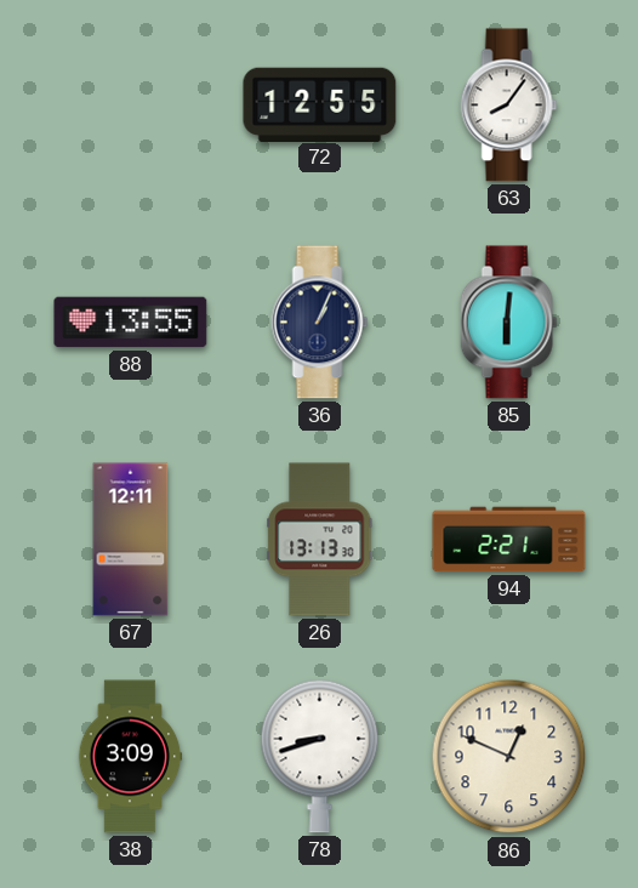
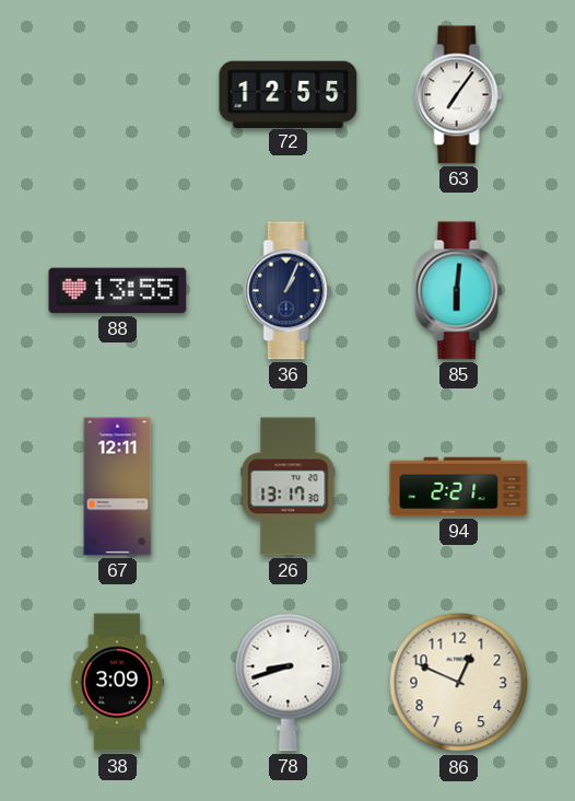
63: 8:06 -> 7:06
26: 13:13 -> 13:17
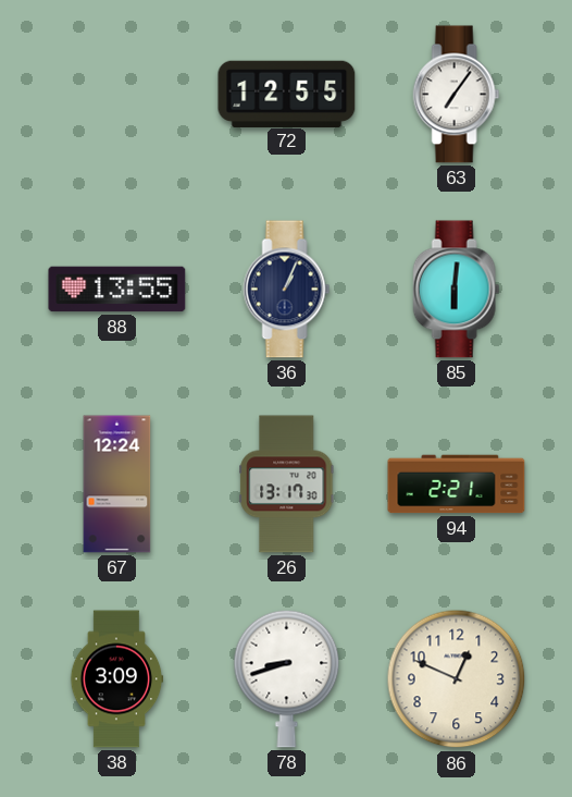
67: 12:11 -> 12:24
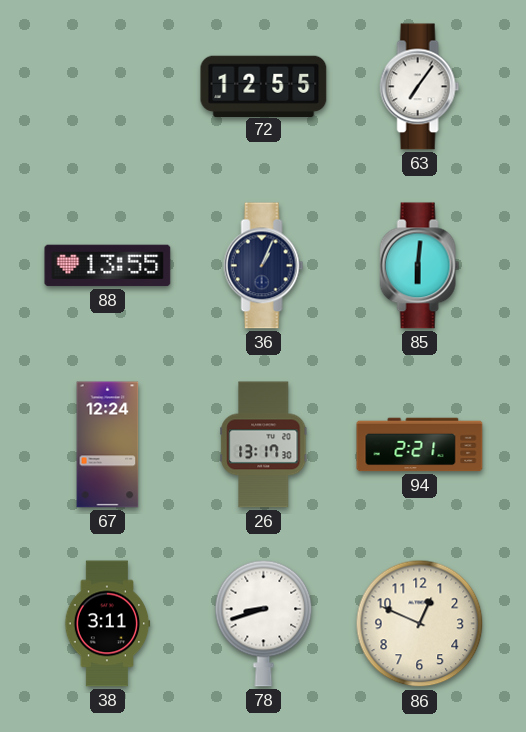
38: 3:09 -> 3:11
